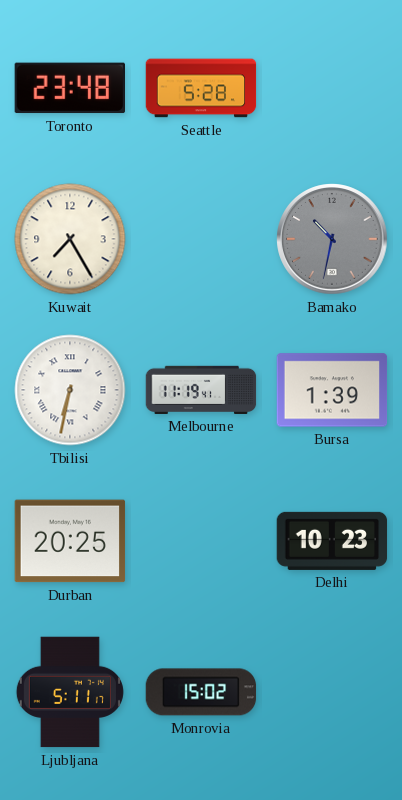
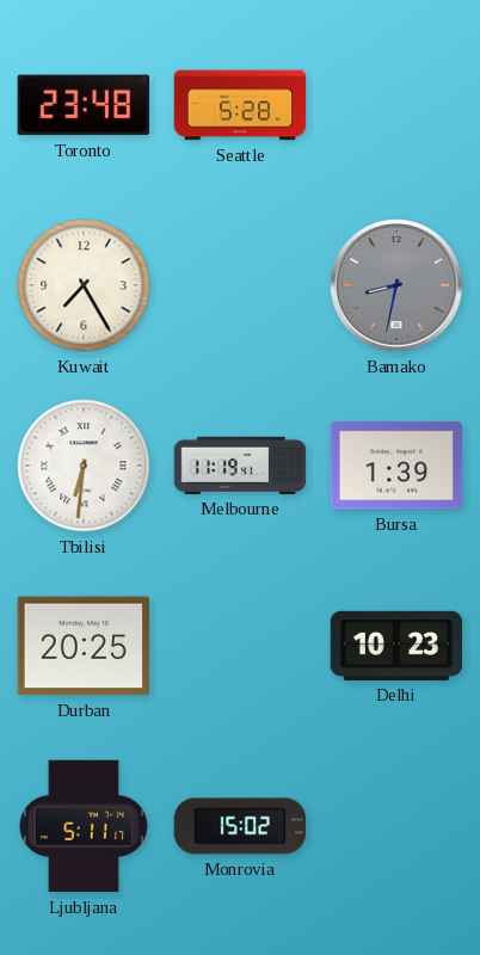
Bamako: 10:32 -> 8:32
Tbilisi: 6:32 -> 6:31
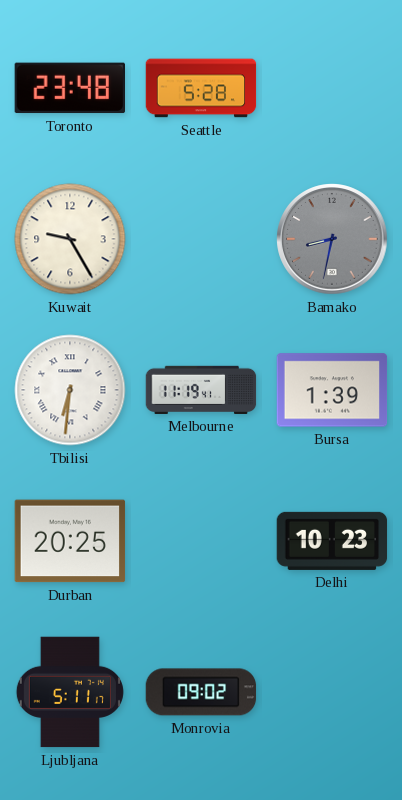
Kuwait: 7:25 -> 9:25
Monrovia: 15:02 -> 09:02
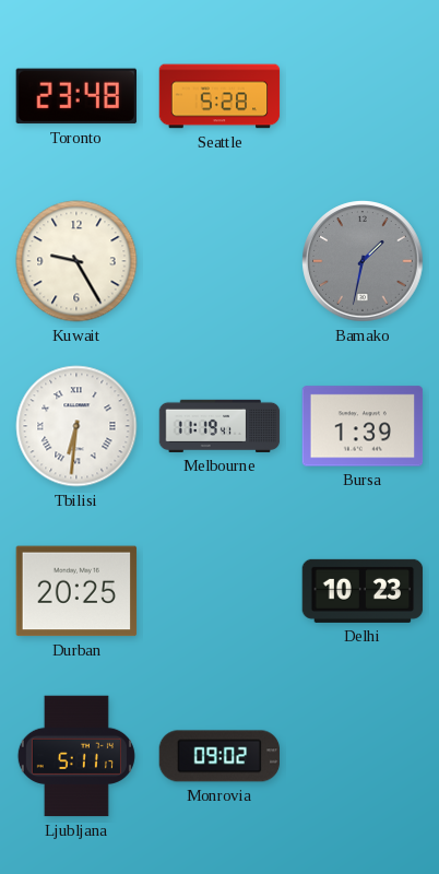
Bamako: 8:32 -> 1:32
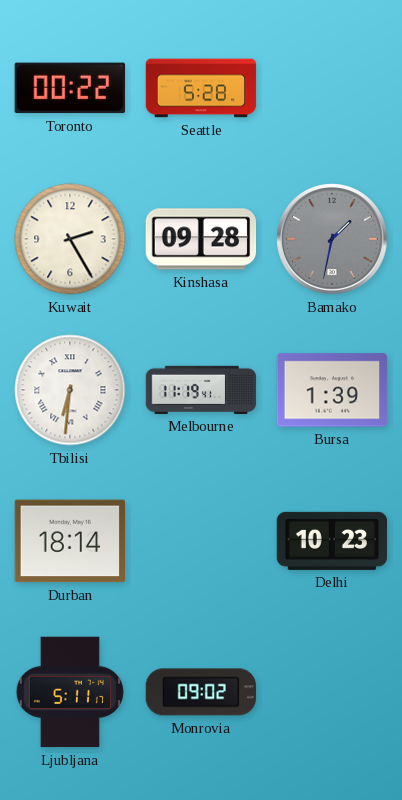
Toronto: 23:48 -> 00:22
Kuwait: 9:25 -> 2:25
Kinshasa: none -> 09:28
Durban: 20:25 -> 18:14
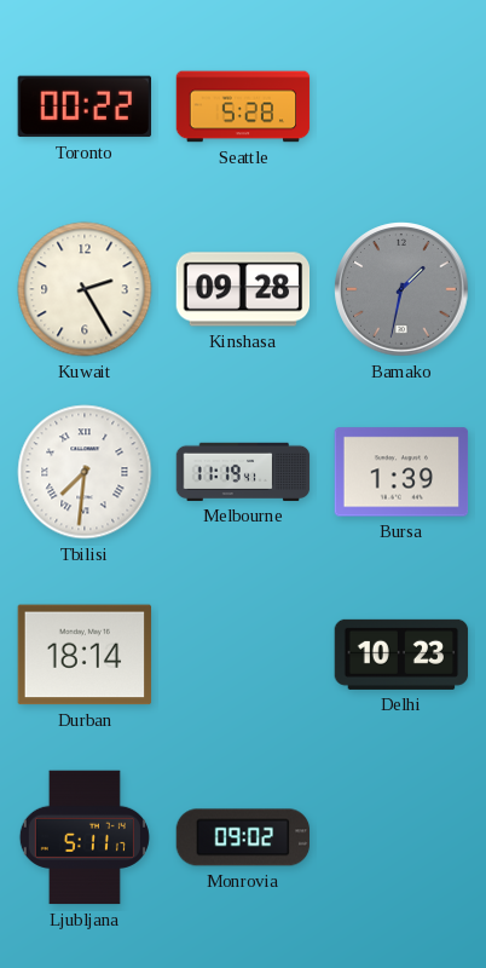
Tbilisi: 6:31 -> 7:31
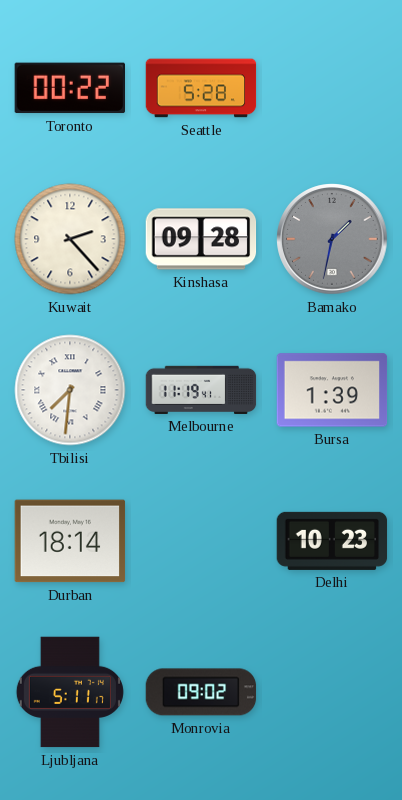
Kuwait: 2:25 -> 2:23
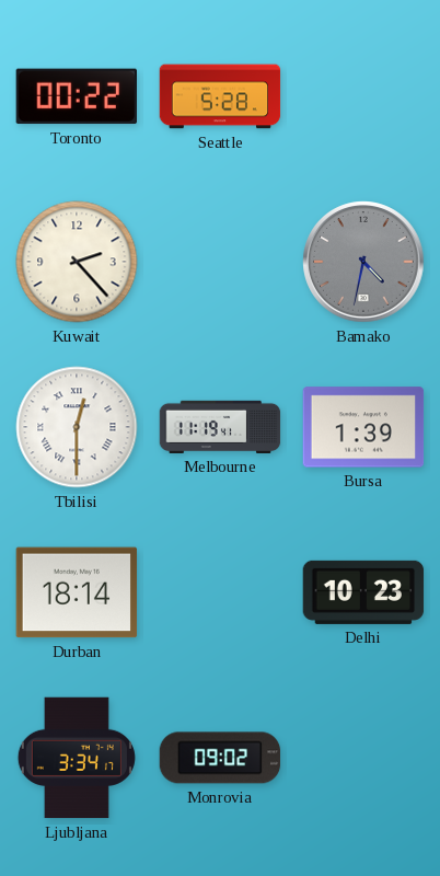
Kinshasa: 09:28 -> none
Bamako: 1:32 -> 4:32
Tbilisi: 7:31 -> 12:30
Ljubljana: 5:11 -> 3:34
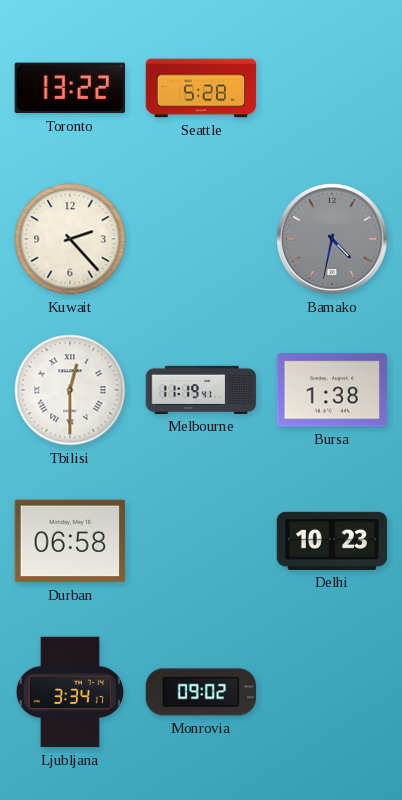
Toronto: 00:22 -> 13:22
Bursa: 1:39 -> 1:38
Durban: 18:14 -> 06:58
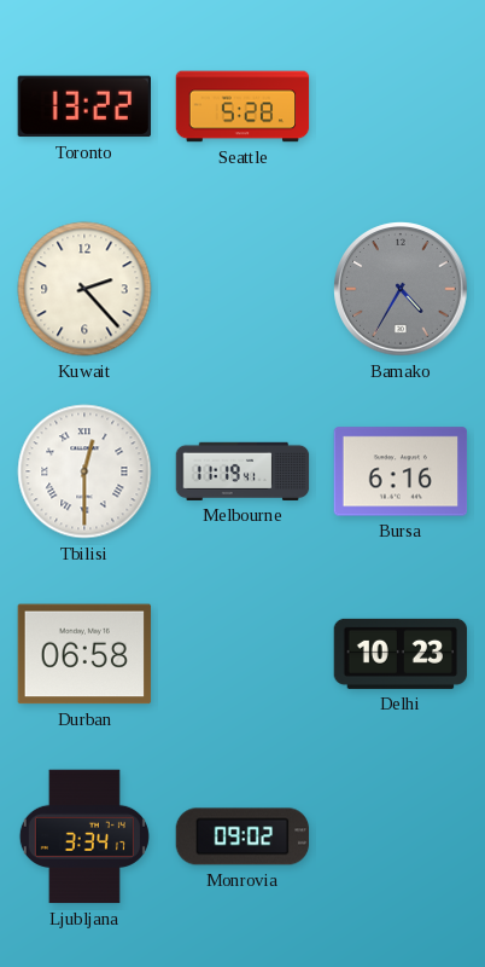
Bamako: 4:32 -> 4:35
Bursa: 1:38 -> 6:16
